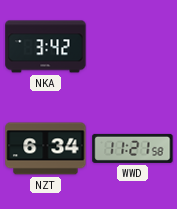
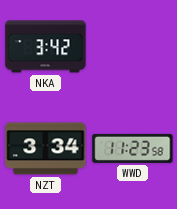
NZT: 6:34 -> 3:34
WWD: 11:21 -> 11:23
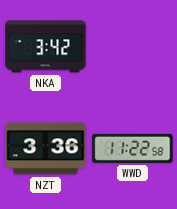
NZT: 3:34 -> 3:36
WWD: 11:23 -> 11:22
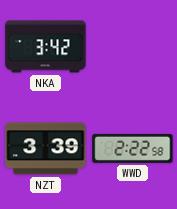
NZT: 3:36 -> 3:39
WWD: 11:22 -> 2:22
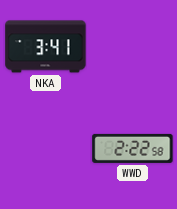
NKA: 3:42 -> 3:41
NZT: 3:39 -> none
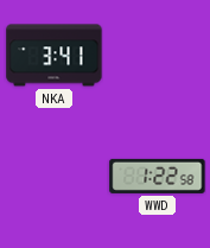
WWD: 2:22 -> 1:22
